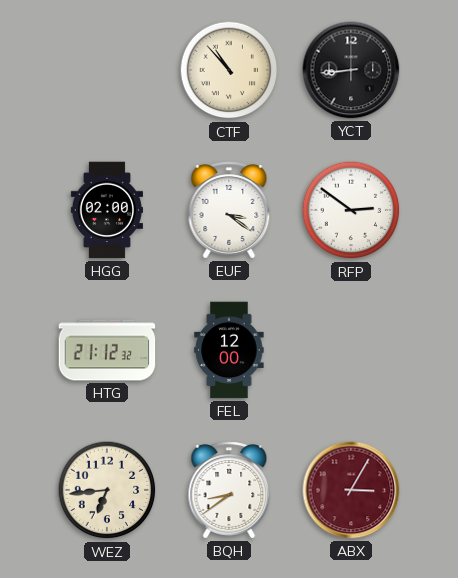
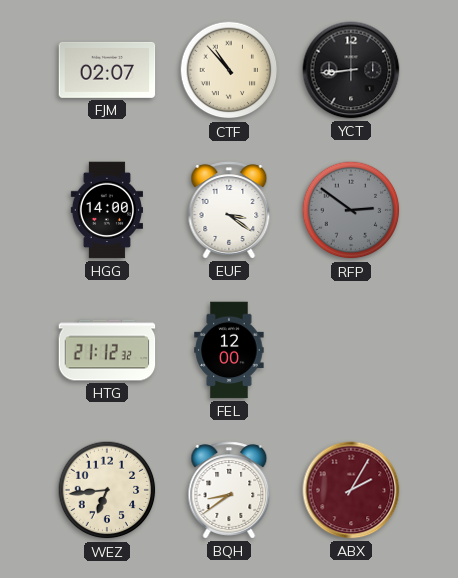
FJM: none -> 02:07
HGG: 02:00 -> 14:00
RFP dial: white -> grey
ABX: 3:05 -> 2:05
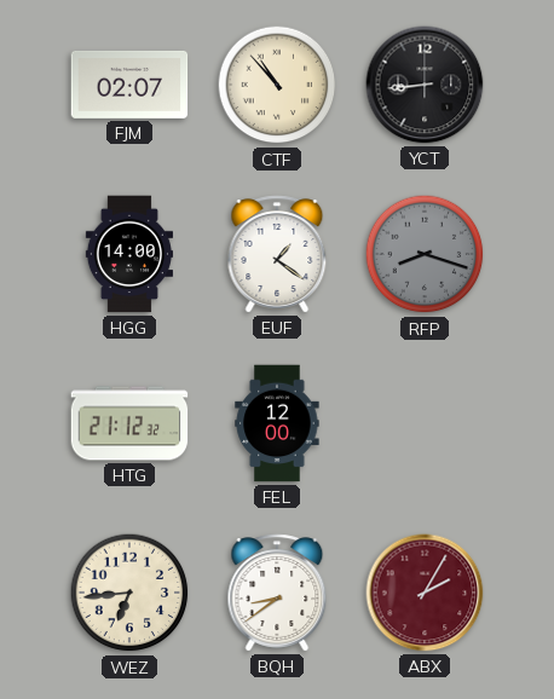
EUF: 3:21 -> 1:21
RFP: 2:51 -> 8:18
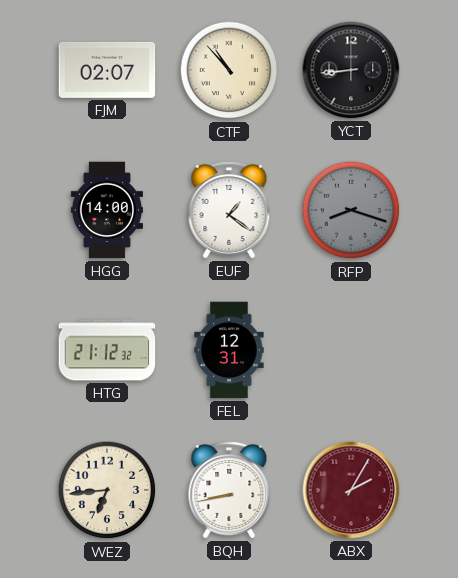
FEL: 12:00 -> 12:31
BQH: 8:39 -> 8:43
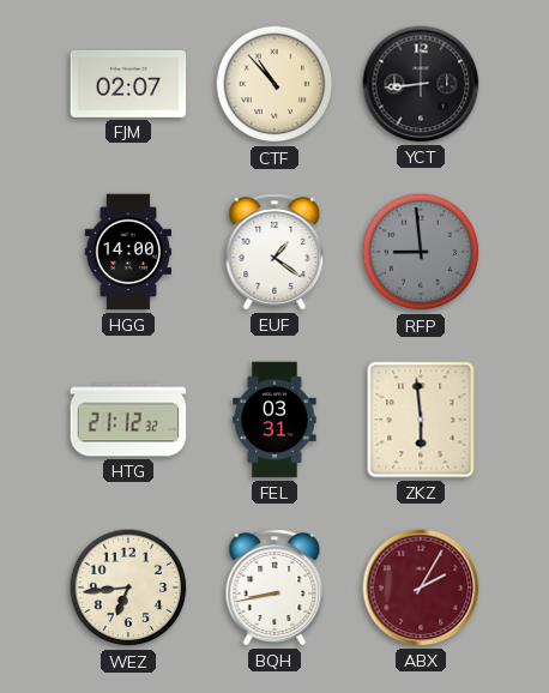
RFP: 8:18 -> 8:59
FEL: 12:31 -> 03:31
ZKZ: none -> 5:59
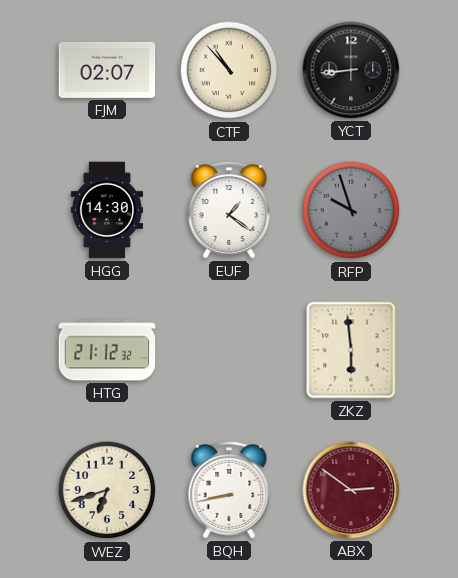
HGG: 14:00 -> 14:30
RFP: 8:59 -> 9:57
FEL: 03:31 -> none
WEZ: 6:44 -> 6:42
ABX: 2:05 -> 2:51
